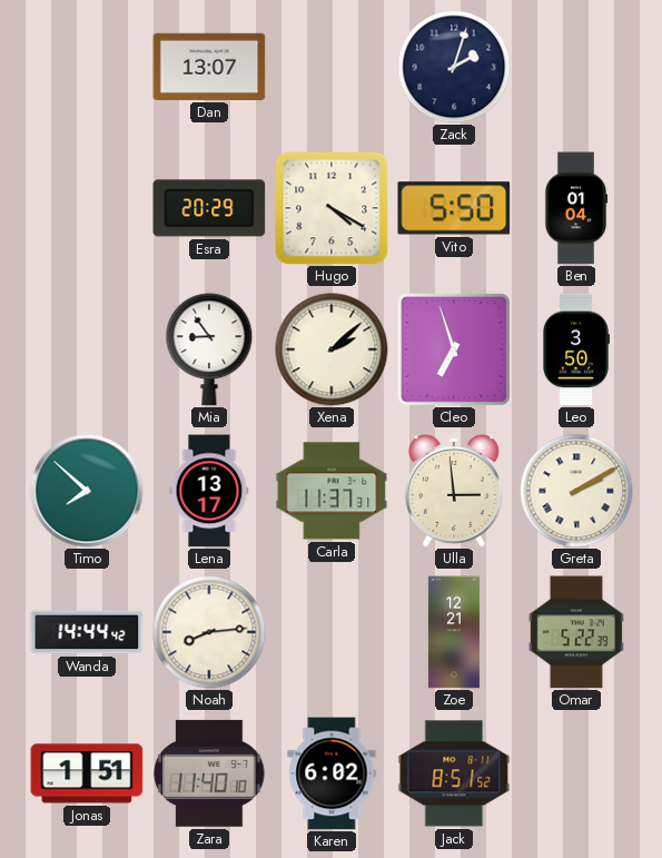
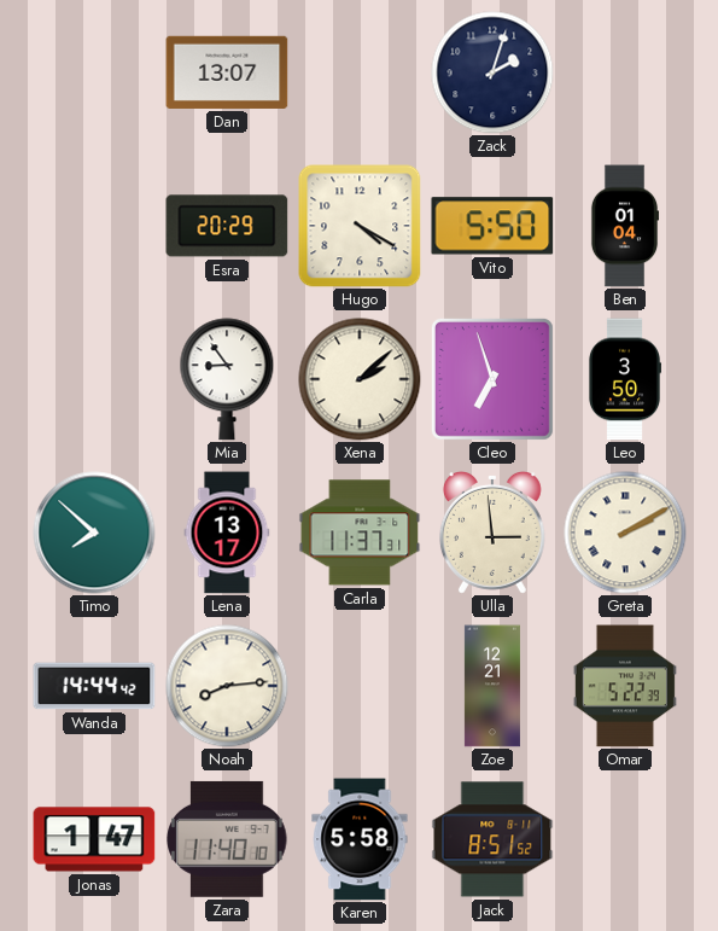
Jonas: 1:51 -> 1:47
Karen: 6:02 -> 5:58
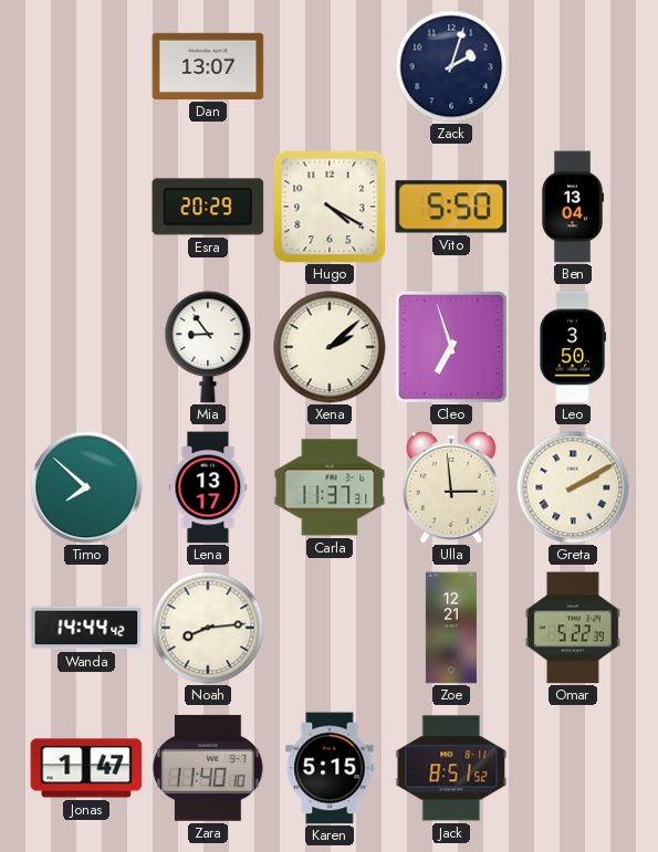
Ben: 01:04 -> 13:04
Karen: 5:58 -> 5:15
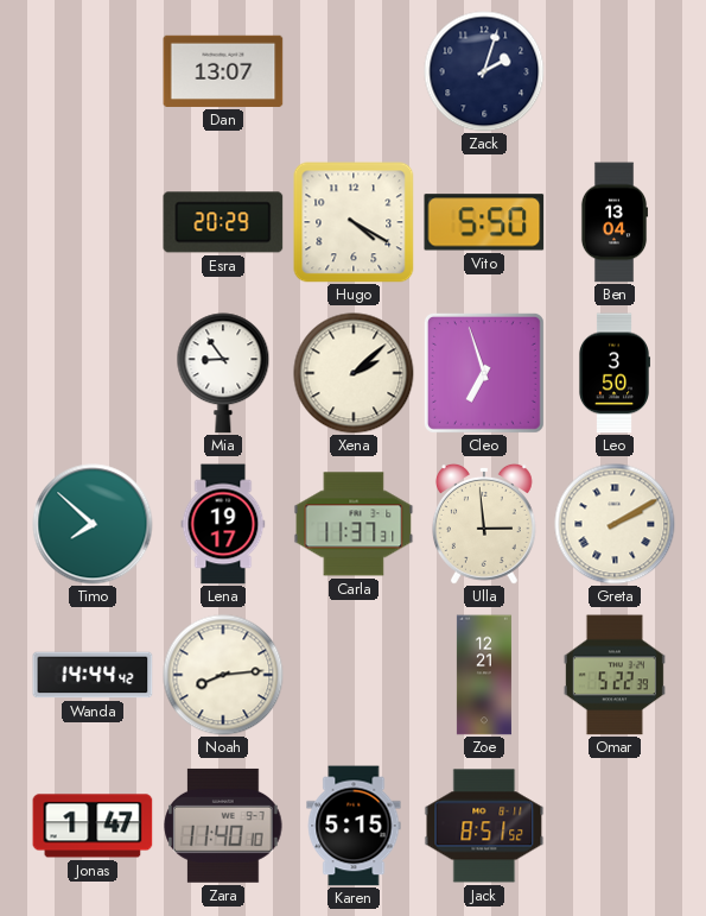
Lena: 13:17 -> 19:17
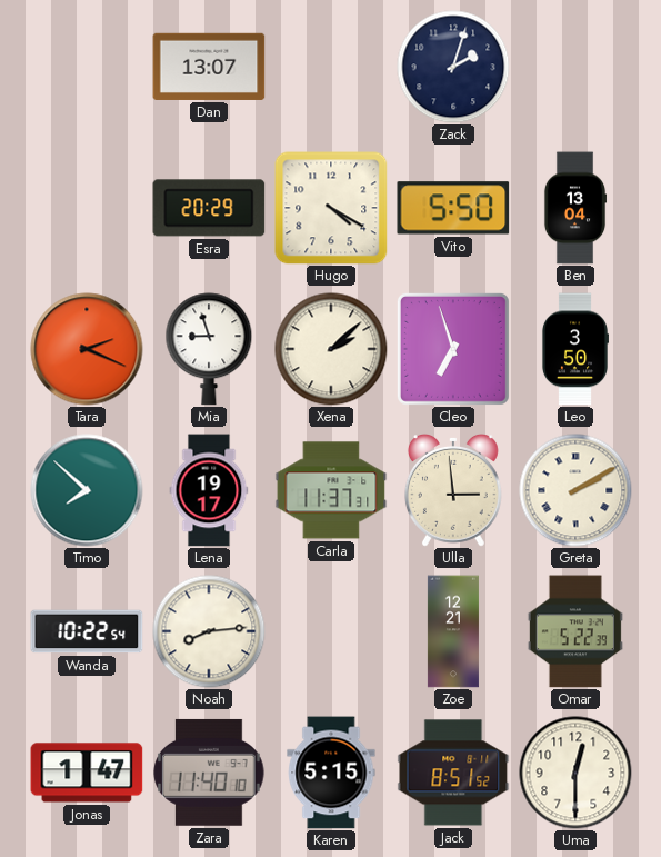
Tara: none -> 2:19
Mia: 8:54 -> 8:57
Wanda: 14:44 -> 10:22
Uma: none -> 12:30
